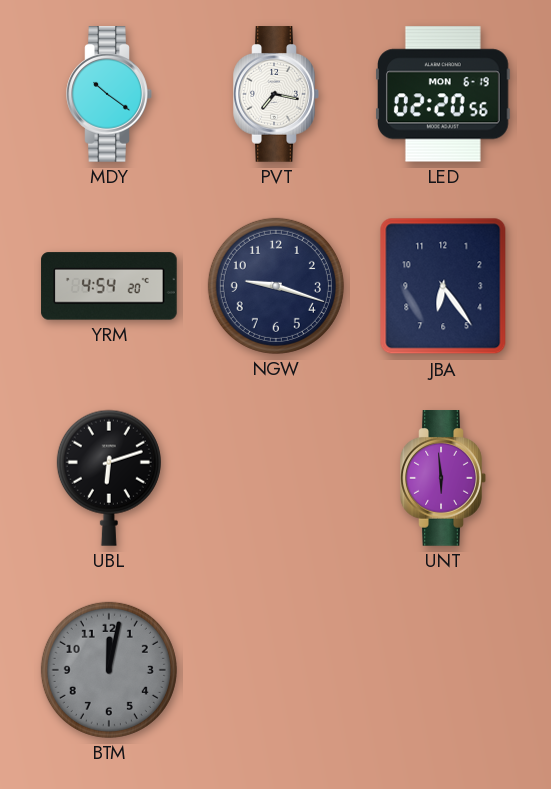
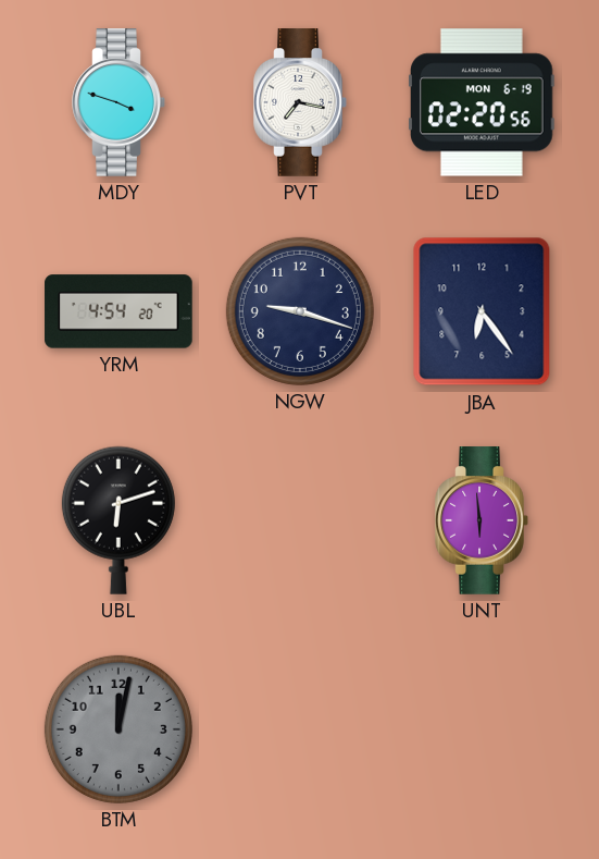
MDY: 10:21 -> 3:48
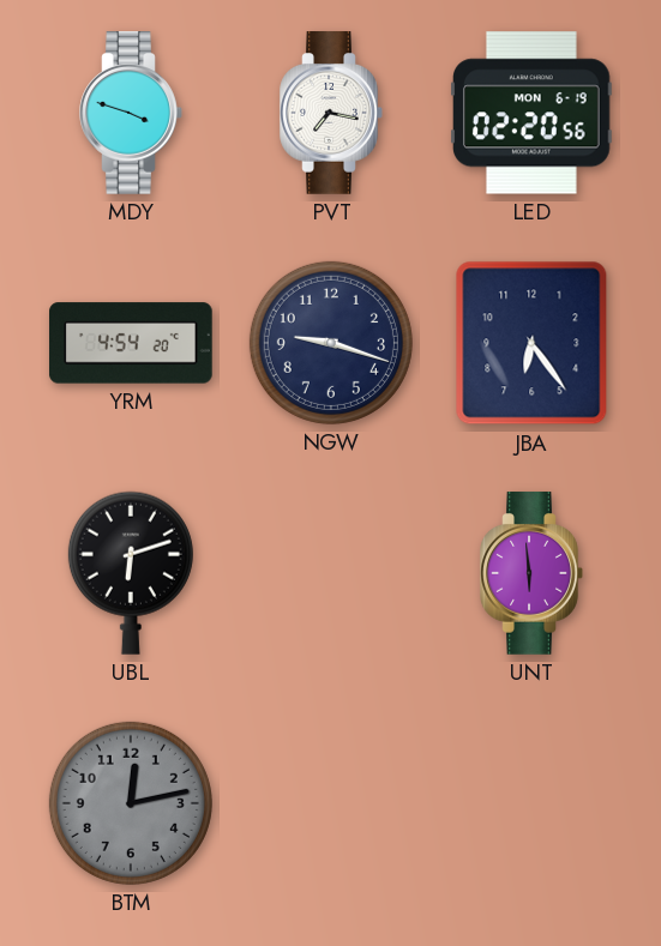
BTM: 12:02 -> 12:13
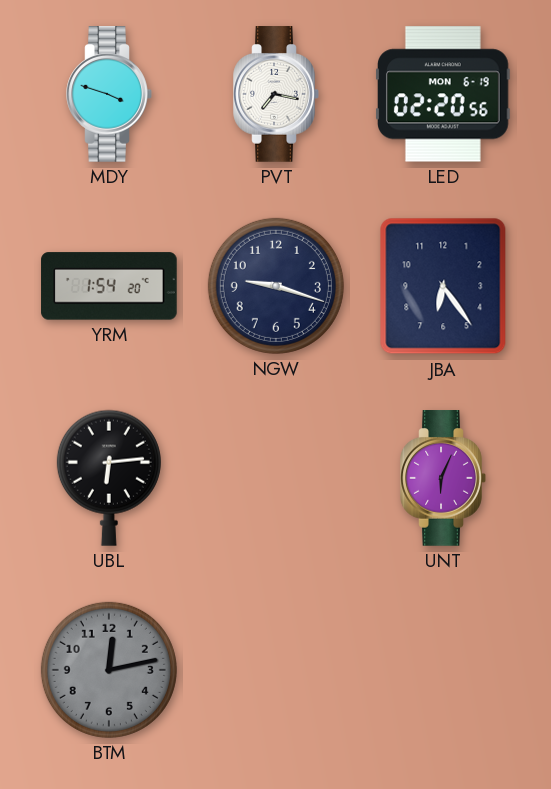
YRM: 4:54 -> 1:54
UBL: 6:12 -> 6:14
UNT: 5:59 -> 6:04
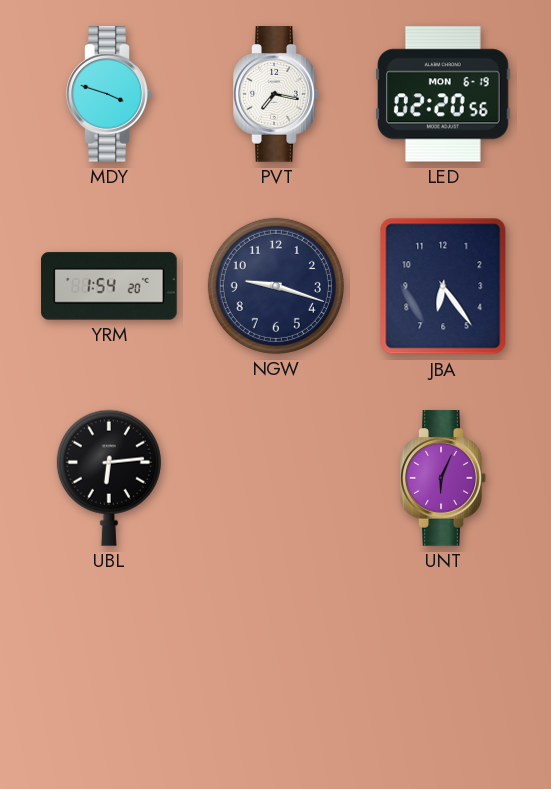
BTM: 12:13 -> none
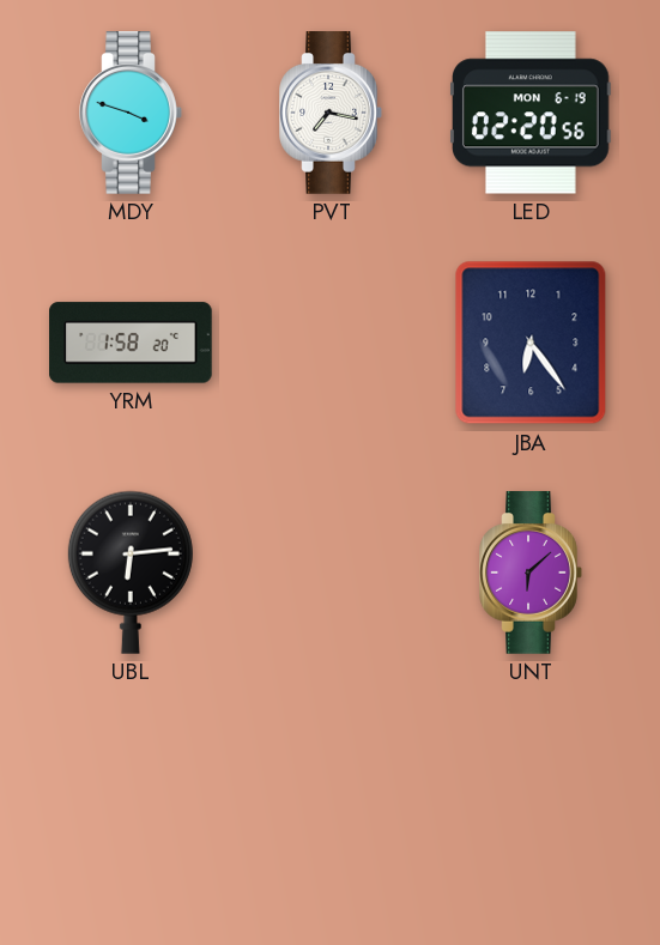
YRM: 1:54 -> 1:58
NGW: 9:18 -> none
UNT: 6:04 -> 6:08
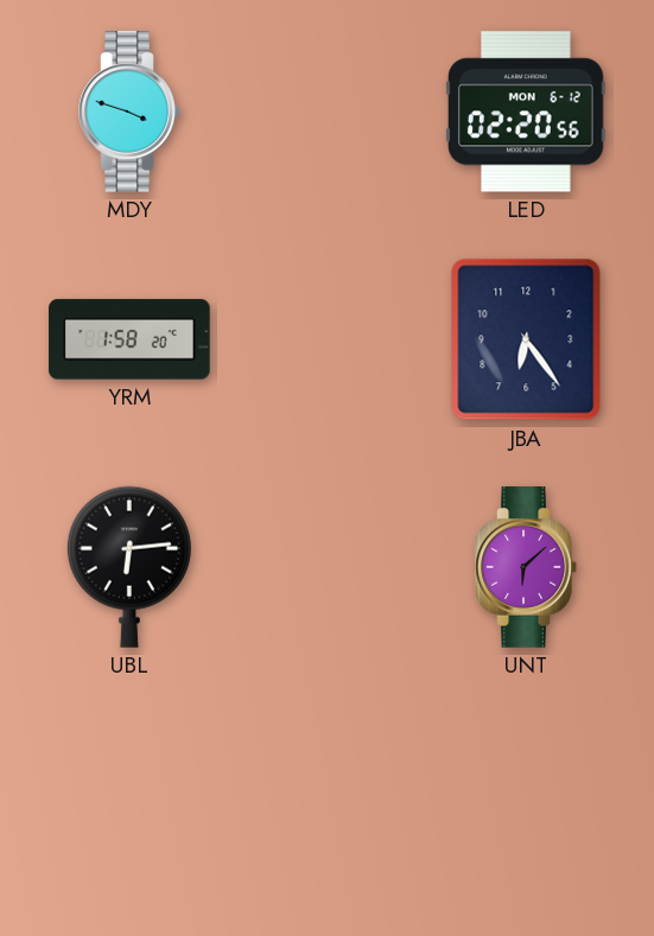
PVT: 7:17 -> none
LED date: MON 6-19 -> MON 6-12
